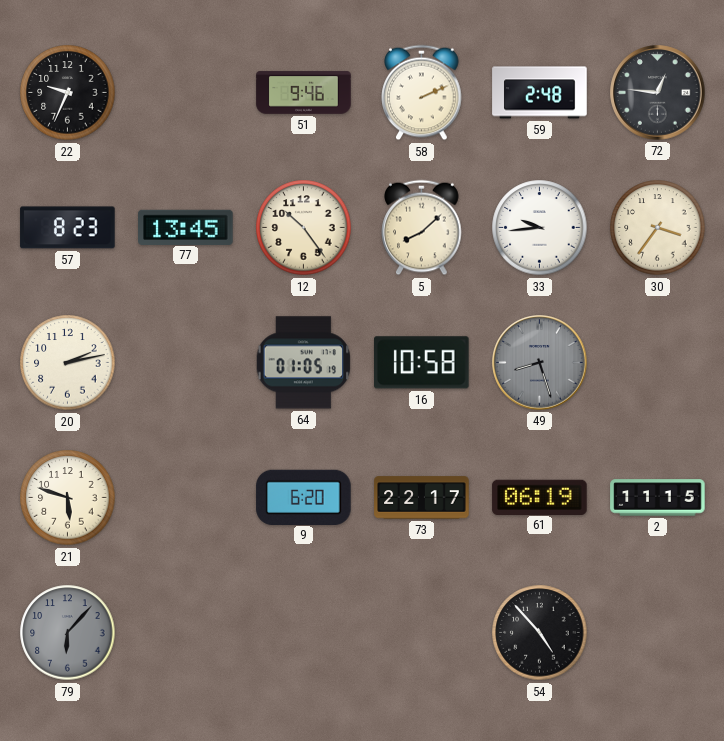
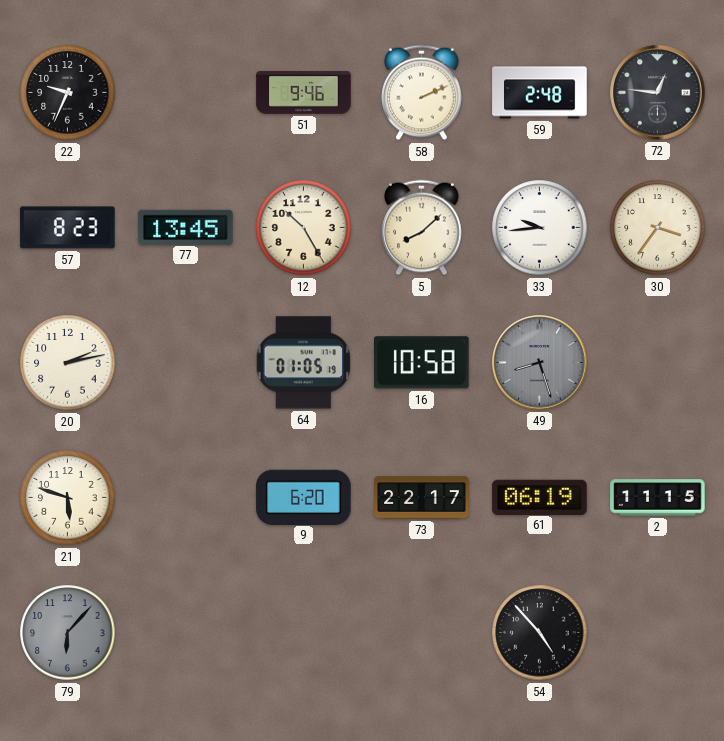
12: 10:24 -> 10:25
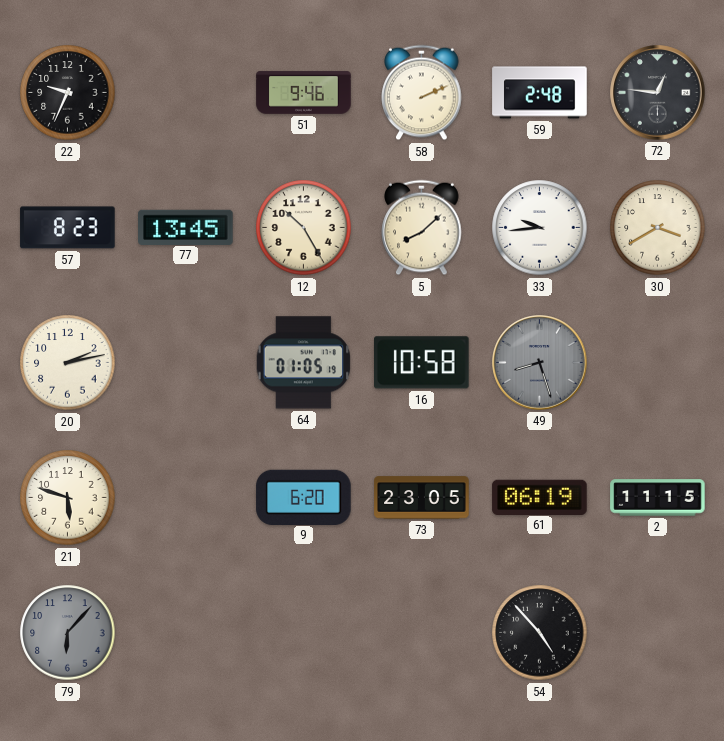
30: 3:36 -> 3:40
73: 22:17 -> 23:05
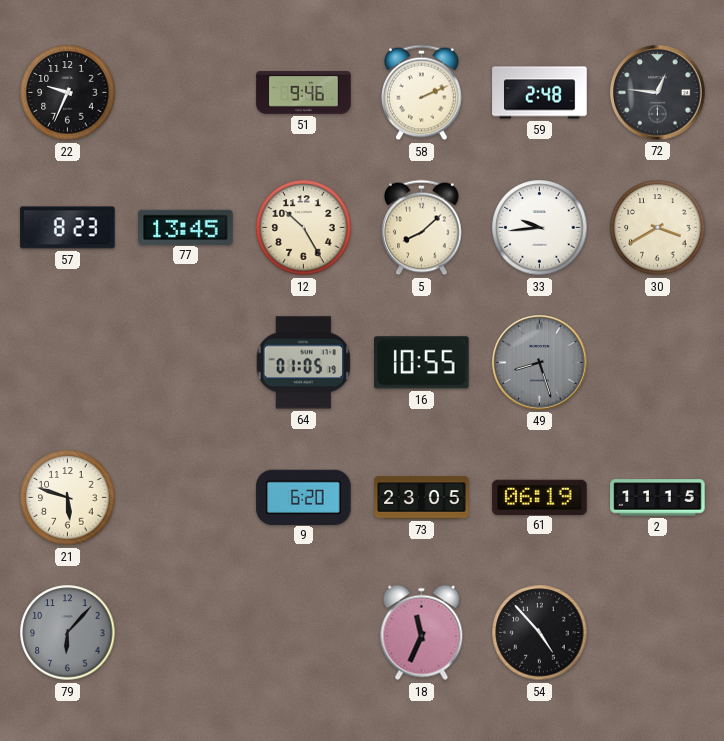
20: 2:13 -> none
16: 10:58 -> 10:55
18: none -> 11:34
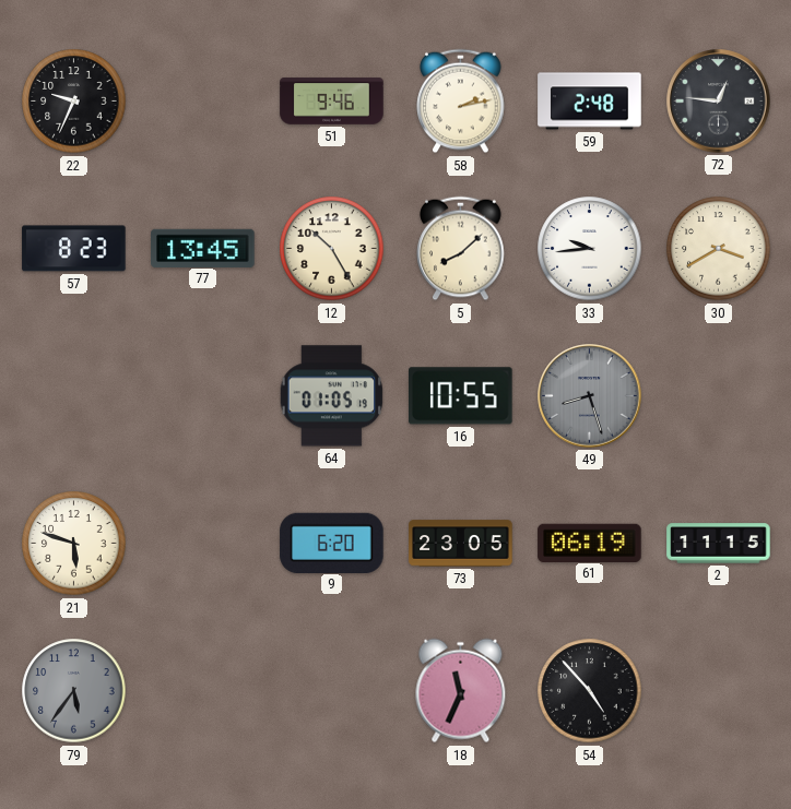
58: 2:11 -> 2:13
79: 6:07 -> 5:36
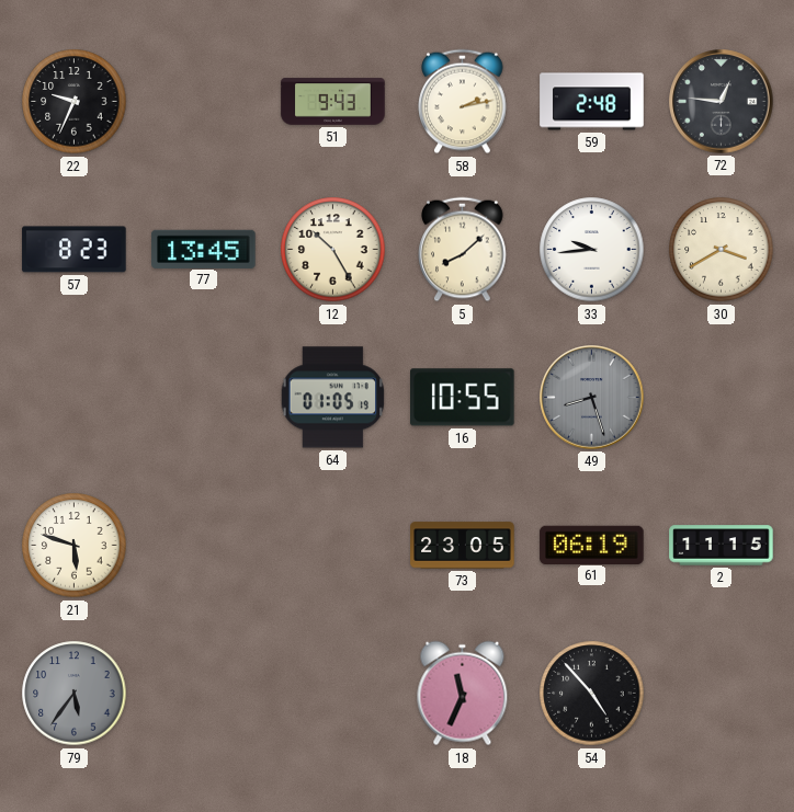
51: 9:46 -> 9:43
9: 6:20 -> none
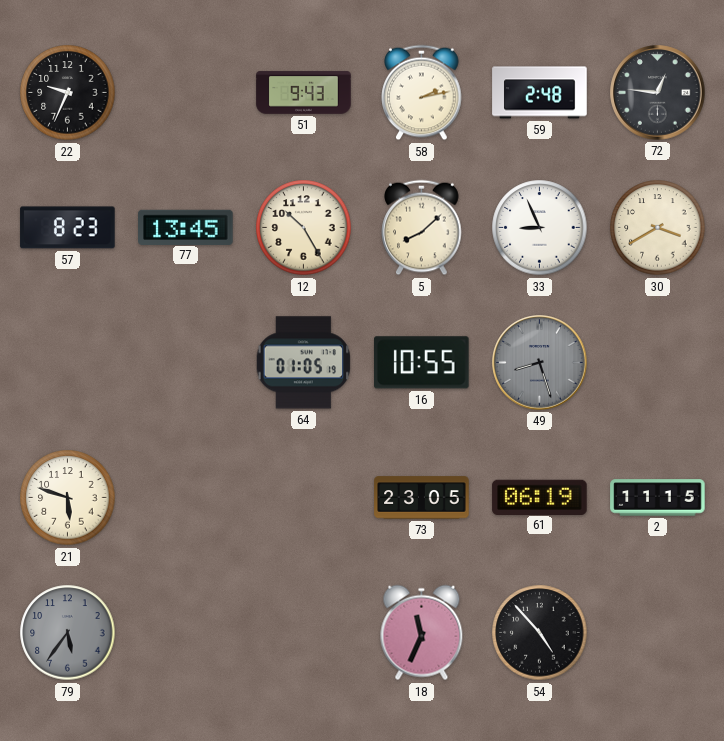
33: 9:44 -> 8:56
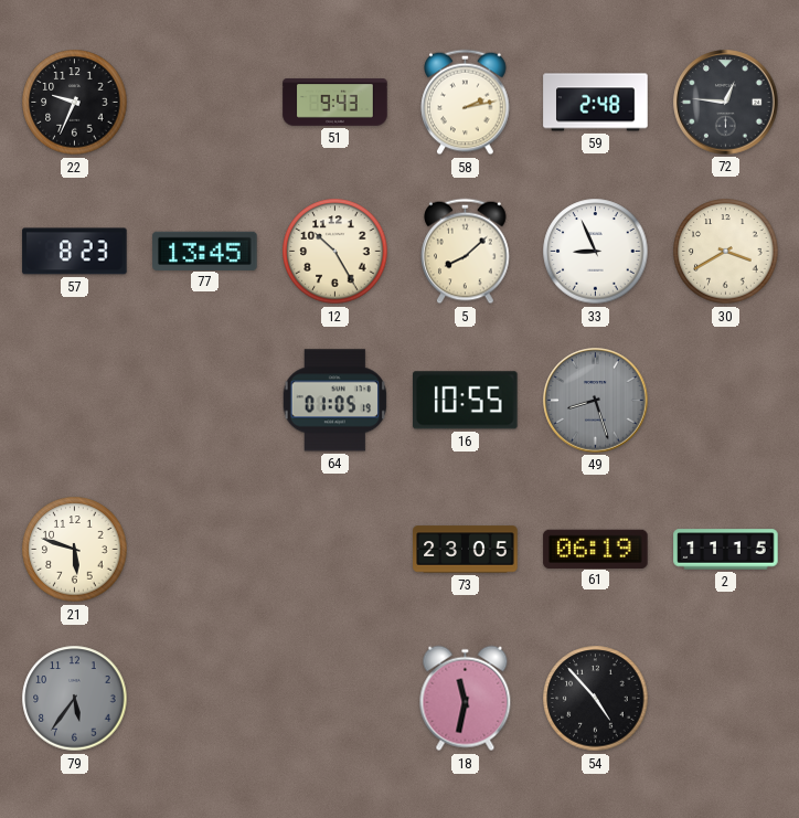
18: 11:34 -> 11:32
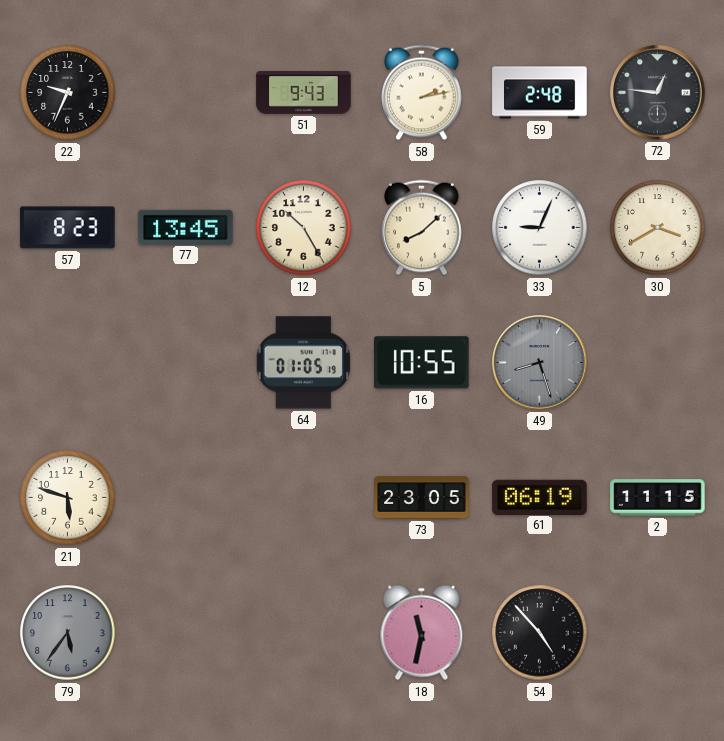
33: 8:56 -> 9:04
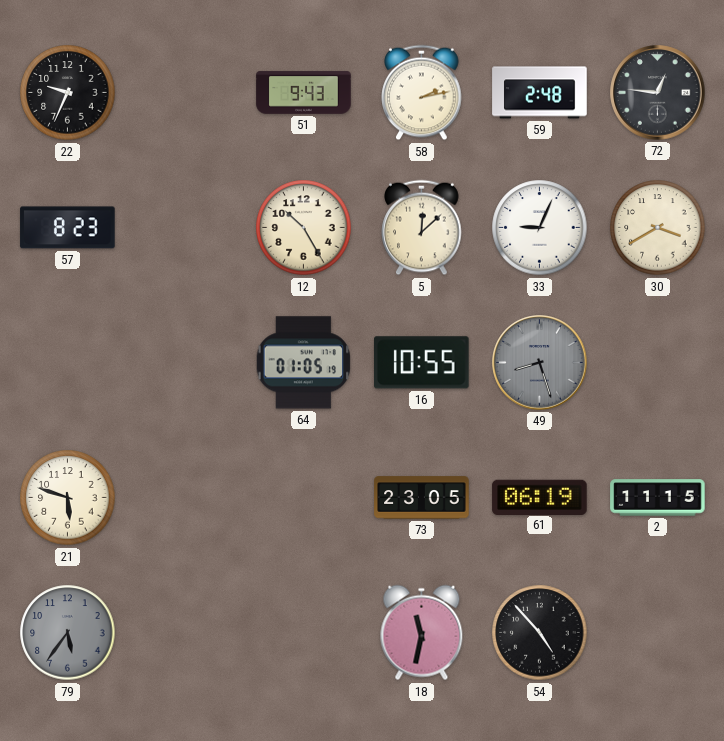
77: 13:45 -> none
5: 8:08 -> 12:08
